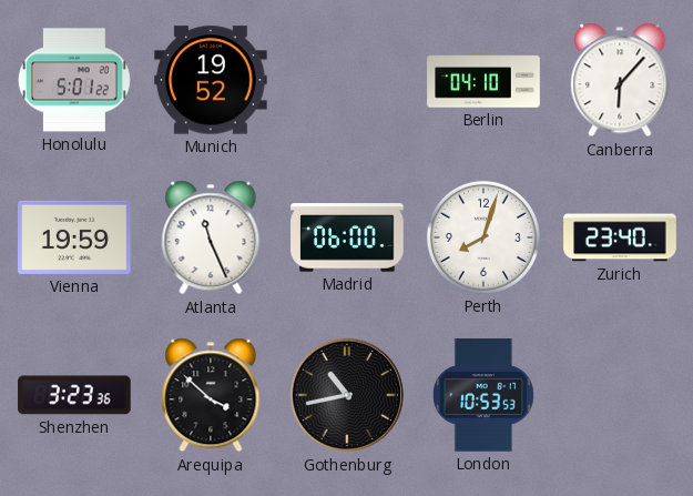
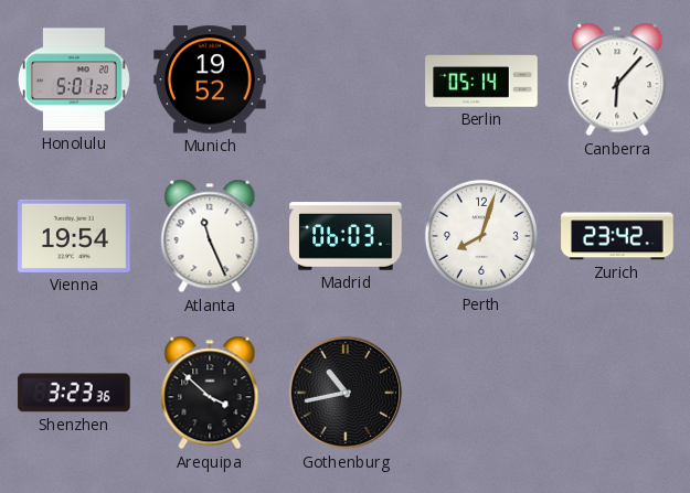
Berlin: 04:10 -> 05:14
Vienna: 19:59 -> 19:54
Madrid: 06:00 -> 06:03
Zurich: 23:40 -> 23:42
London: 10:53 -> none
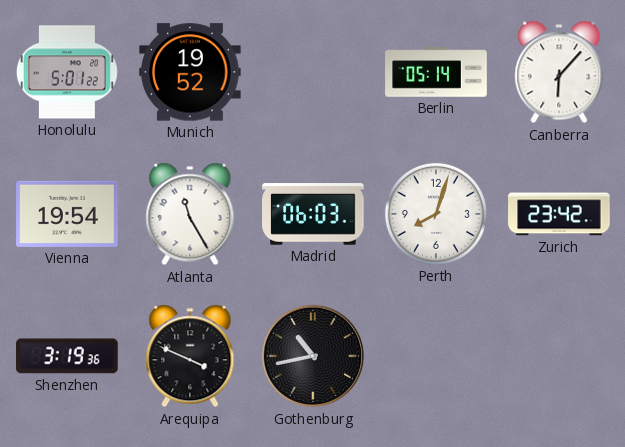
Atlanta: 11:26 -> 11:25
Shenzhen: 3:23 -> 3:19
Arequipa: 3:52 -> 3:49
